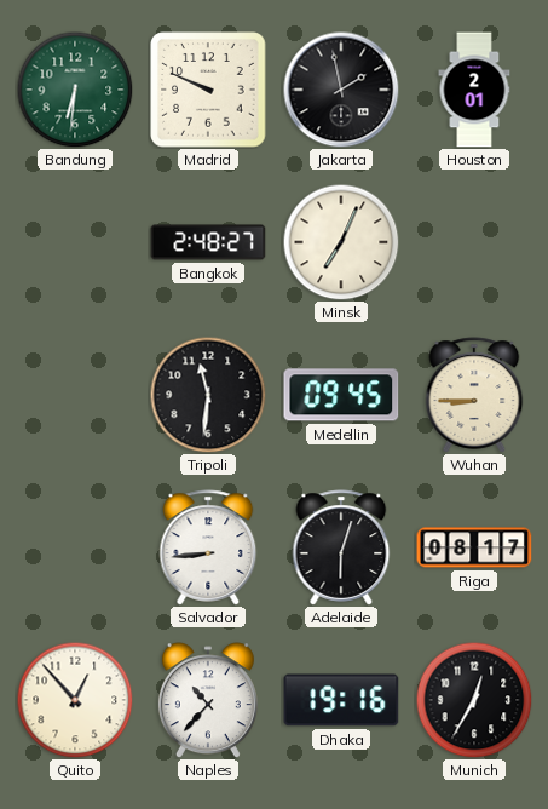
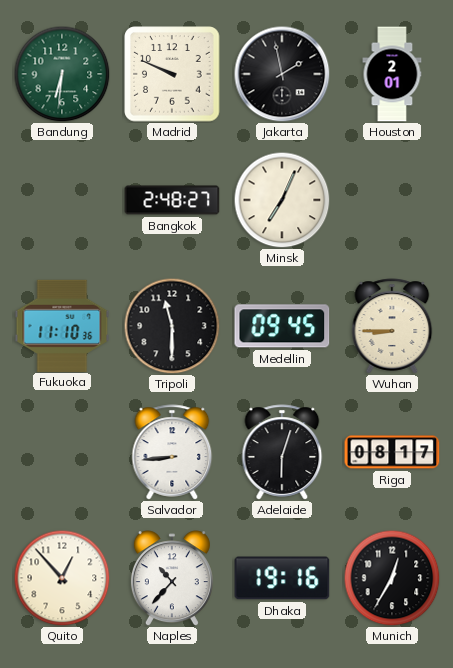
Fukuoka: none -> 11:10
Tripoli: 11:31 -> 11:30
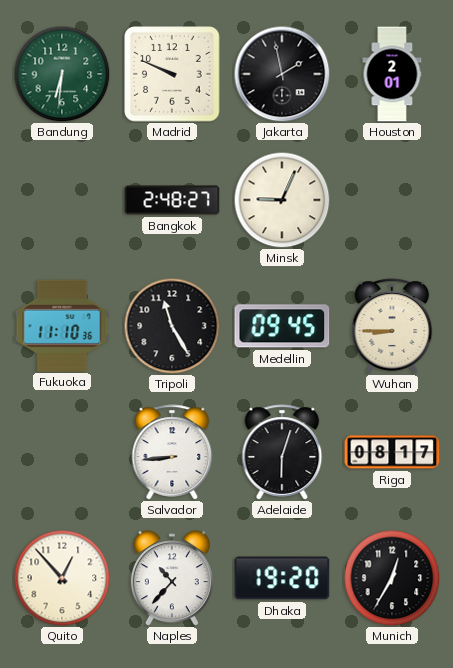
Minsk: 7:04 -> 9:04
Tripoli: 11:30 -> 11:25
Dhaka: 19:16 -> 19:20
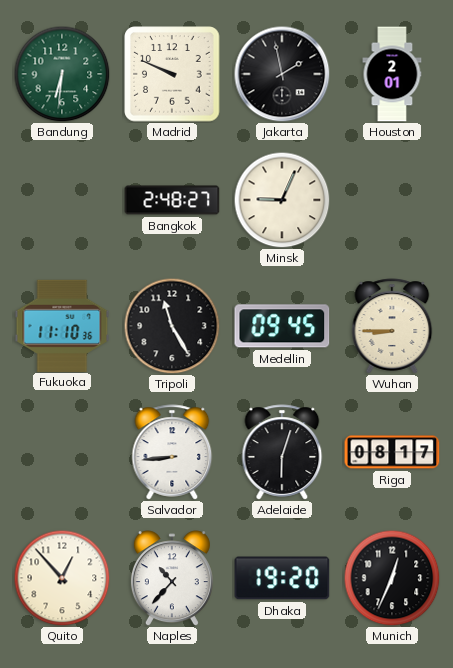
Munich: 12:35 -> 12:34
